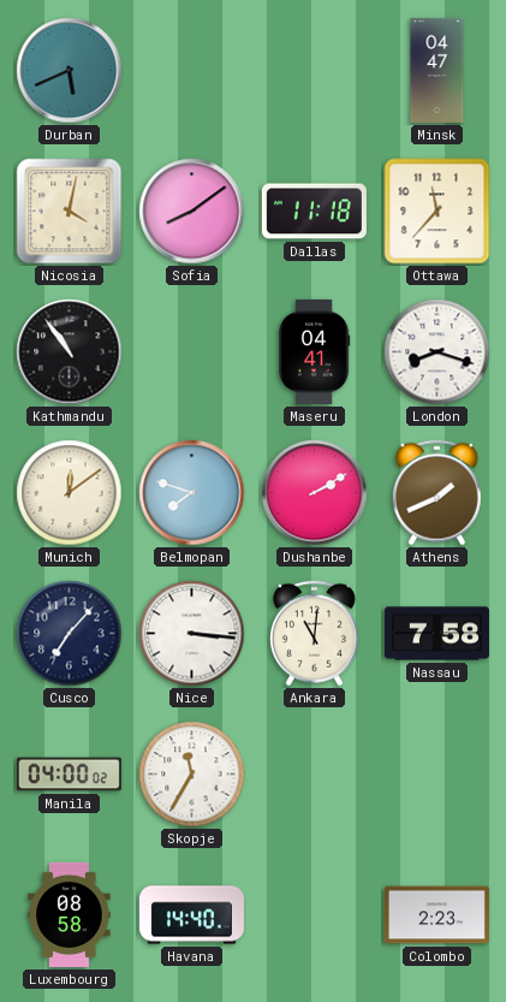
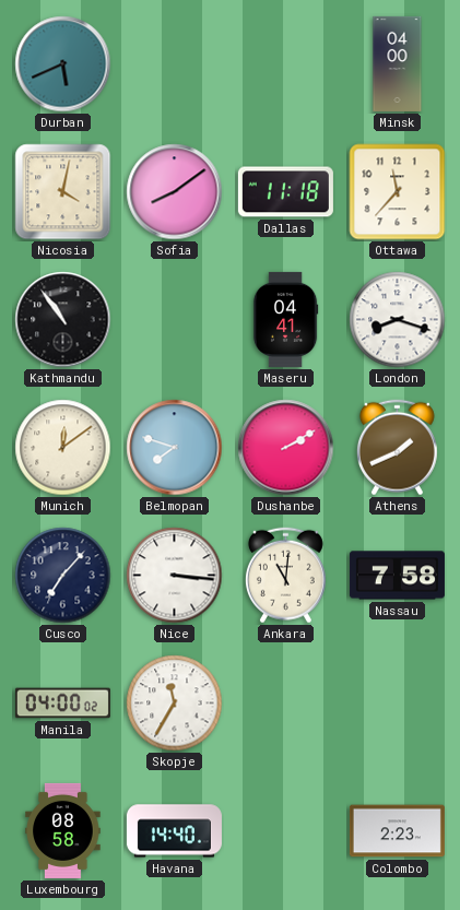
Minsk: 04:47 -> 04:00
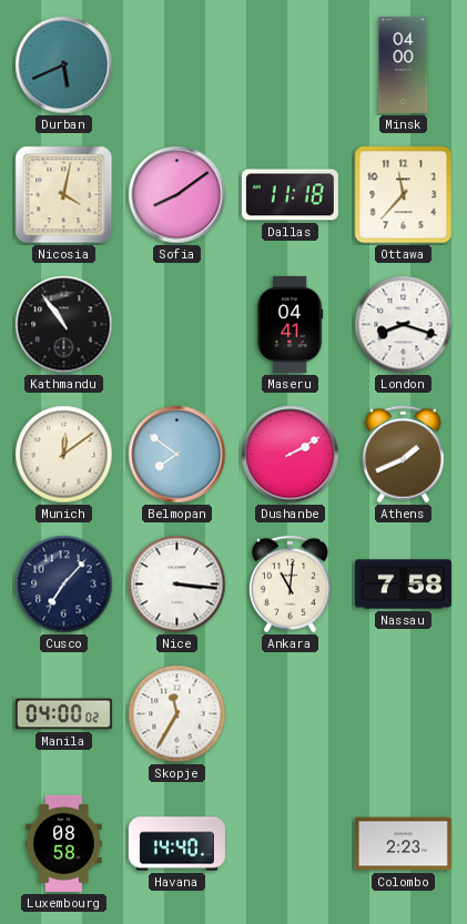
Belmopan: 7:48 -> 7:51
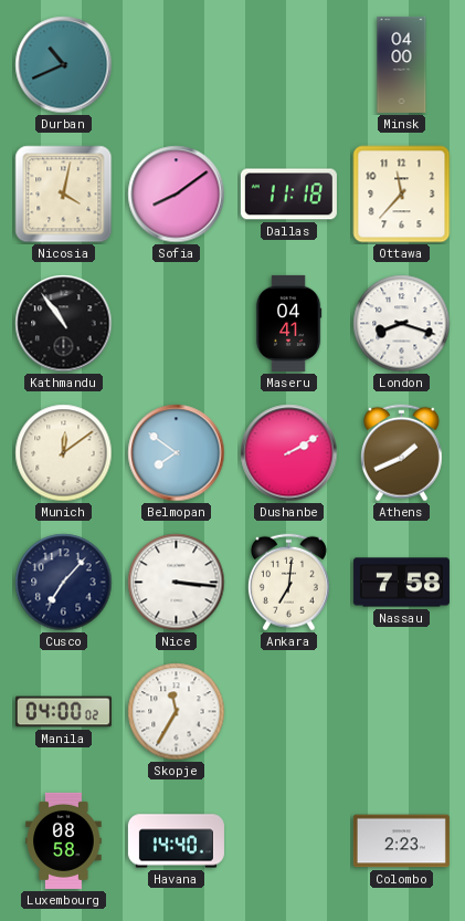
Durban: 5:41 -> 10:41
Ankara: 11:01 -> 7:01
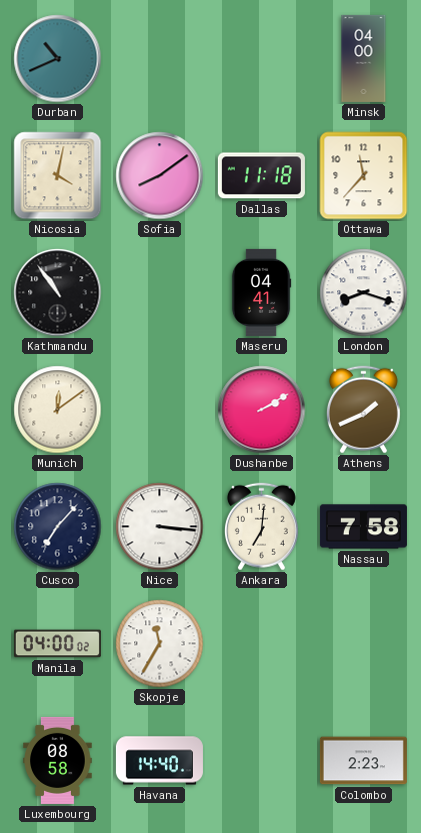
Belmopan: 7:51 -> none
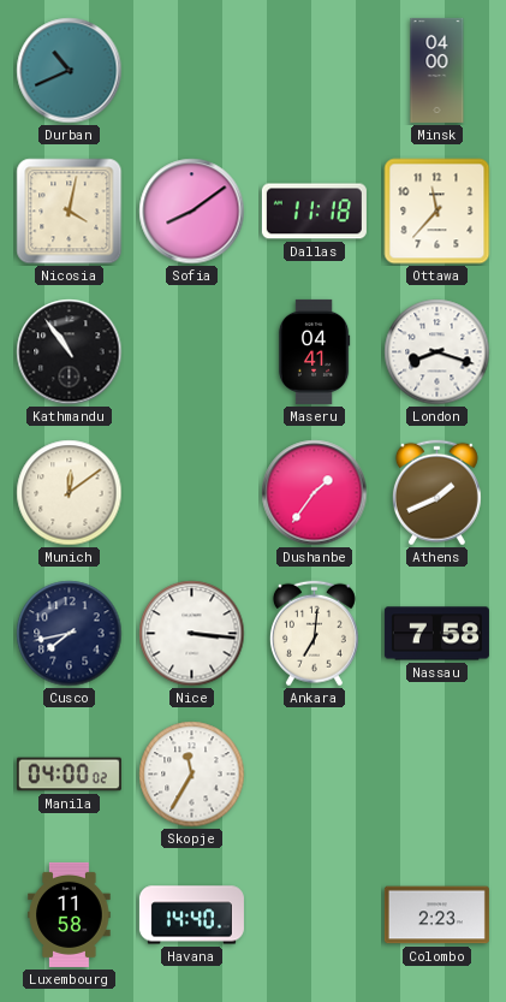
Dushanbe: 2:10 -> 1:36
Cusco: 7:07 -> 7:43
Luxembourg: 08:58 -> 11:58
